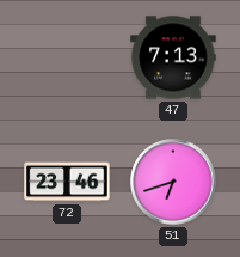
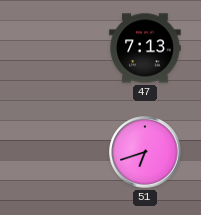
72: 23:46 -> none
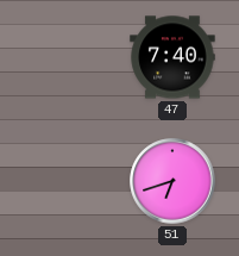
47: 7:13 -> 7:40
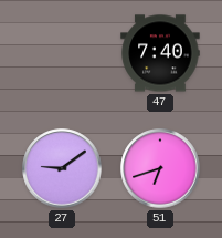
27: none -> 9:09
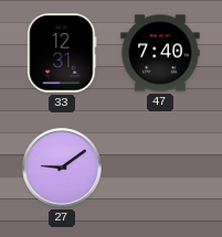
33: none -> 12:31
51: 6:42 -> none
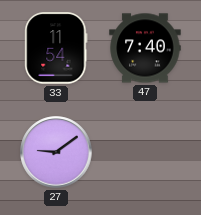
33: 12:31 -> 11:54
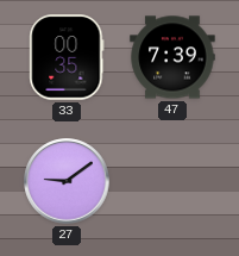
33: 11:54 -> 00:35
47: 7:40 -> 7:39
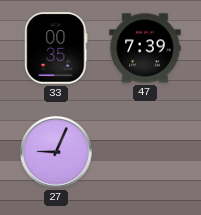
27: 9:09 -> 9:04
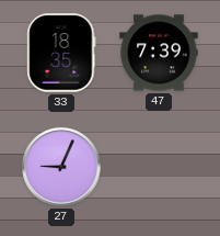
33: 00:35 -> 18:35
